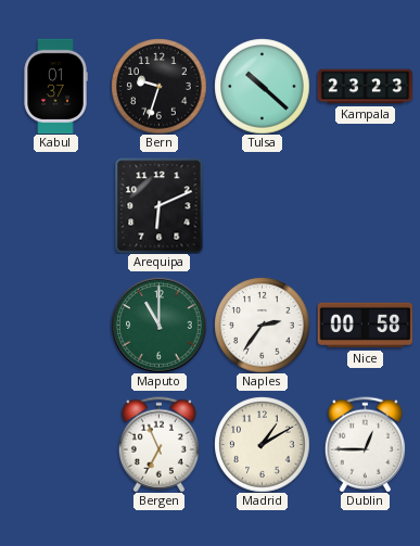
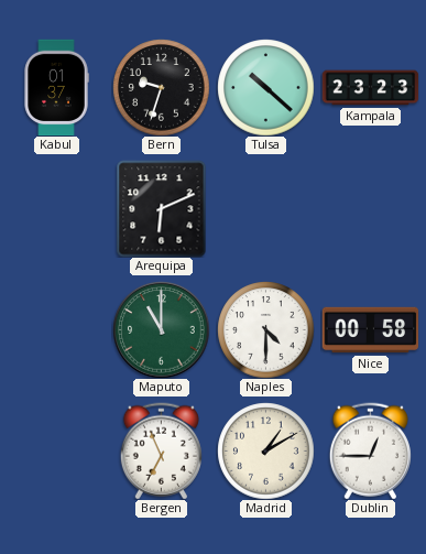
Naples: 2:36 -> 4:30
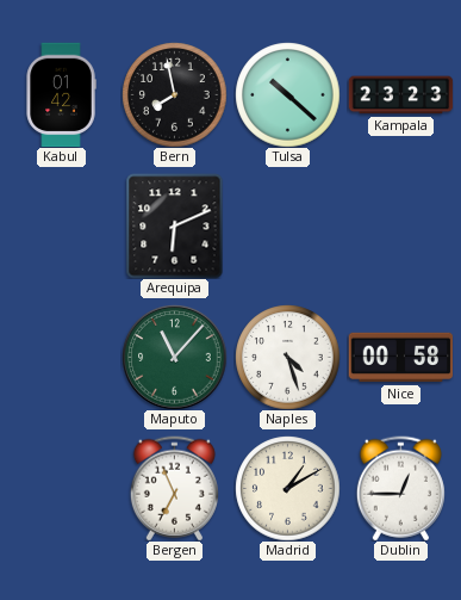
Kabul: 01:37 -> 01:42
Bern: 9:33 -> 7:58
Maputo: 11:00 -> 11:07
Naples: 4:30 -> 4:27
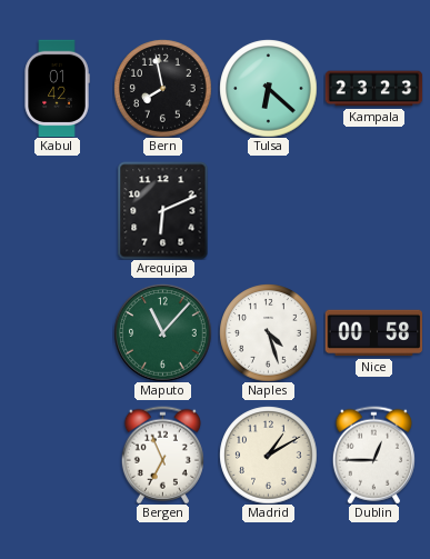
Tulsa: 10:22 -> 6:22
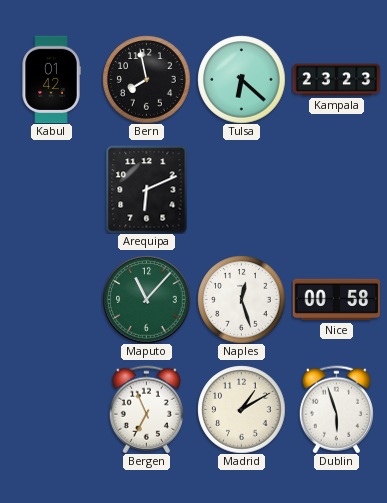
Naples: 4:27 -> 12:27
Dublin: 12:45 -> 5:57
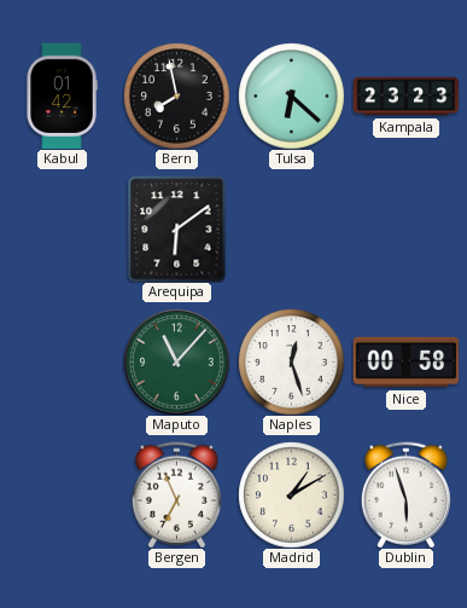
Arequipa: 6:11 -> 6:09
